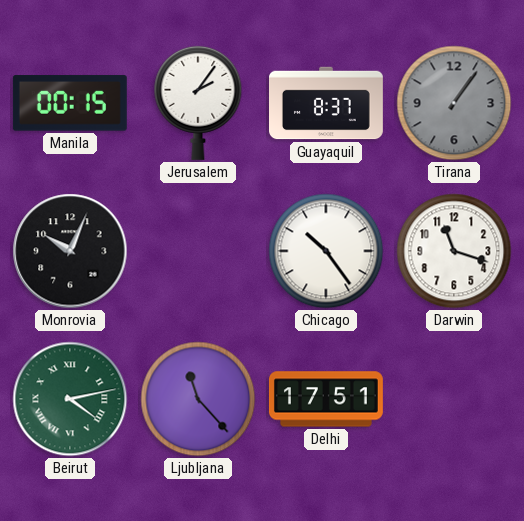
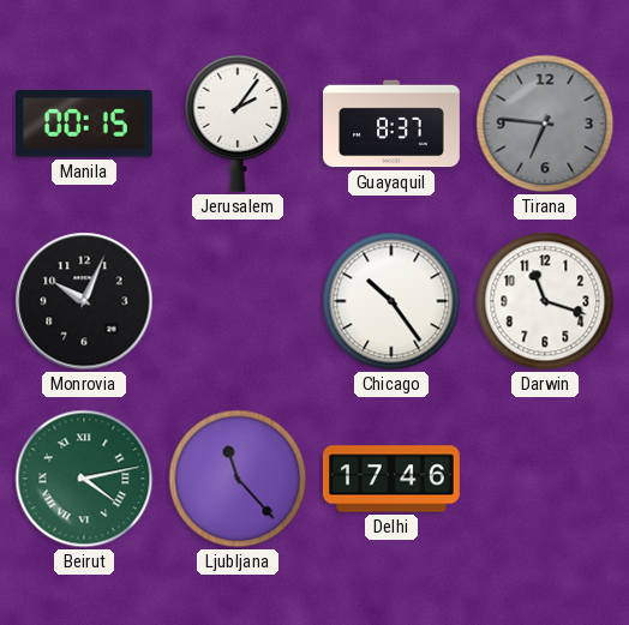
Tirana: 1:06 -> 6:46
Delhi: 17:51 -> 17:46
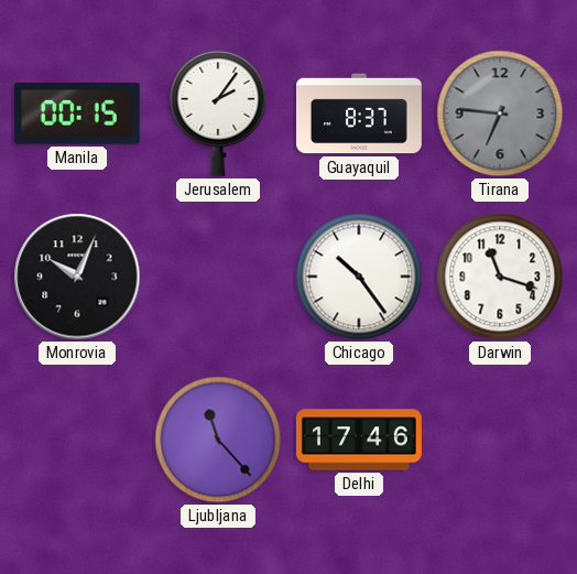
Beirut: 4:13 -> none
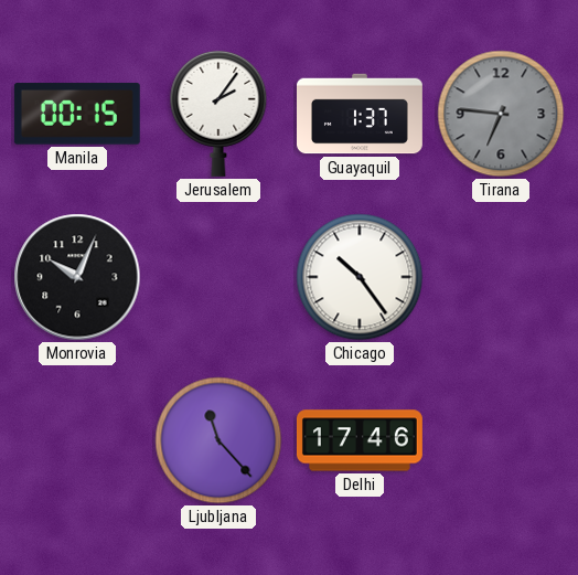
Guayaquil: 8:37 -> 1:37
Darwin: 11:18 -> none
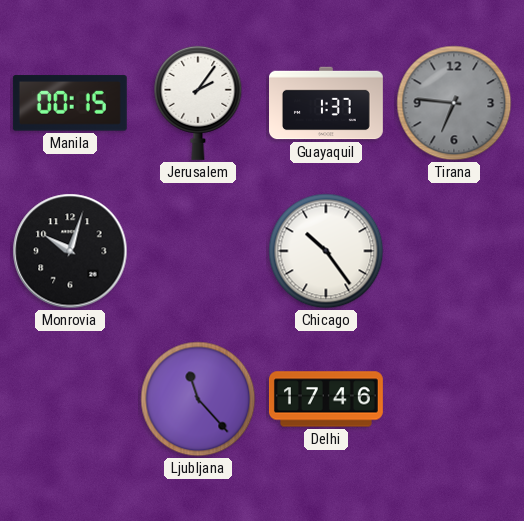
Monrovia: 10:04 -> 10:03
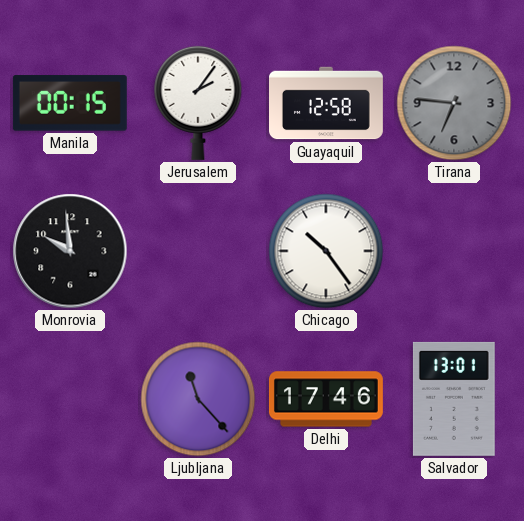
Guayaquil: 1:37 -> 12:58
Monrovia: 10:03 -> 9:59
Salvador: none -> 13:01
